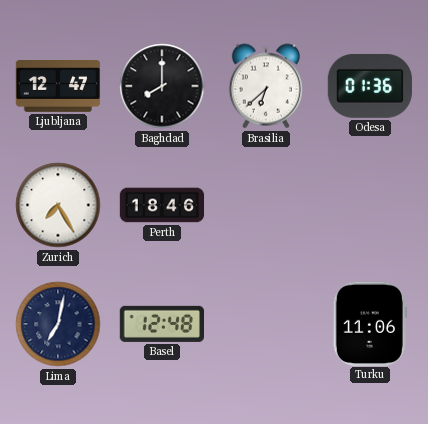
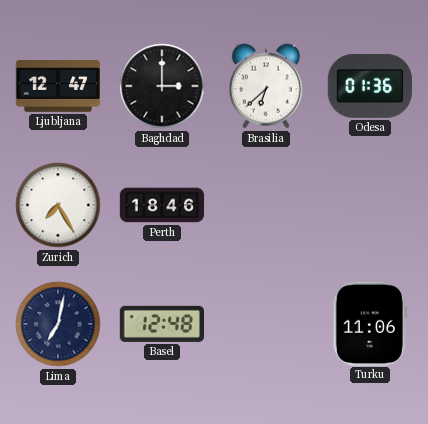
Baghdad: 8:00 -> 3:00
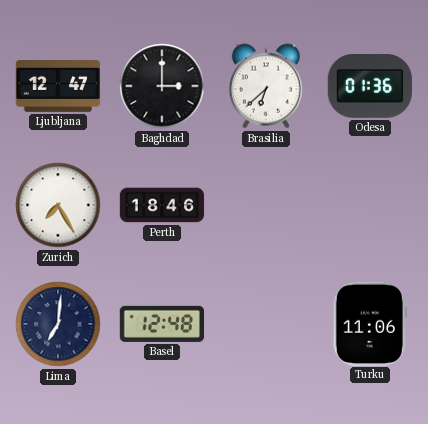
Lima: 7:02 -> 7:01
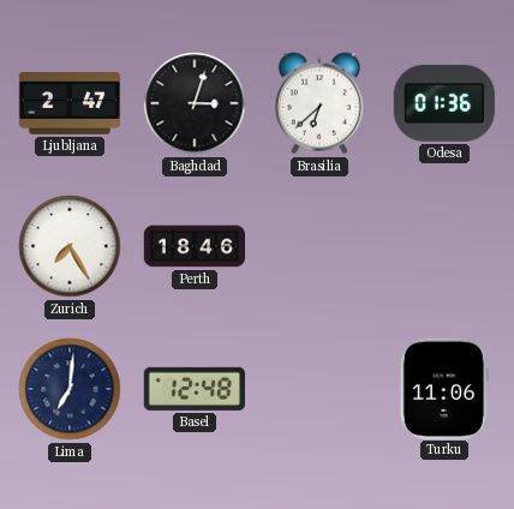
Ljubljana: 12:47 -> 2:47
Baghdad: 3:00 -> 3:03
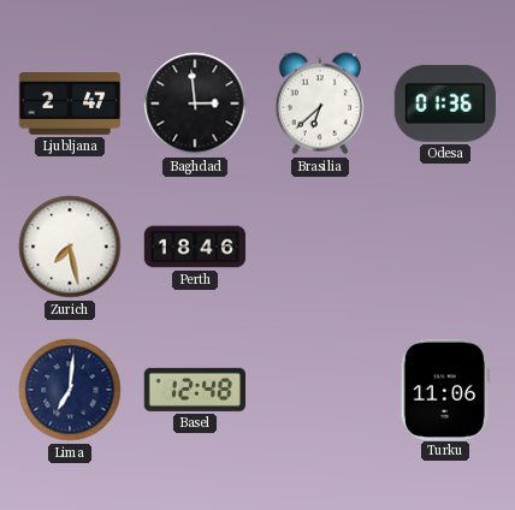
Baghdad: 3:03 -> 2:59
Zurich: 7:25 -> 7:28
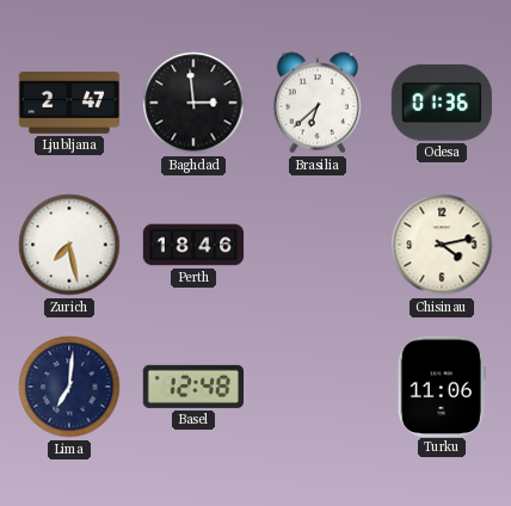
Chisinau: none -> 4:13
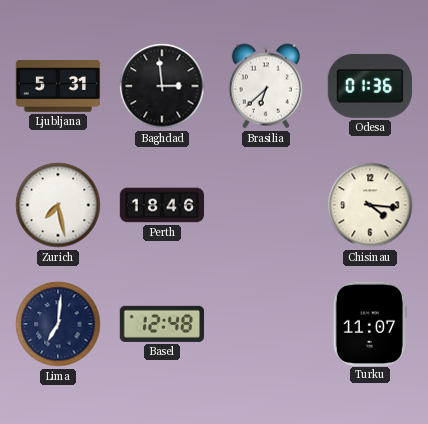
Ljubljana: 2:47 -> 5:31
Chisinau: 4:13 -> 4:16
Turku: 11:06 -> 11:07
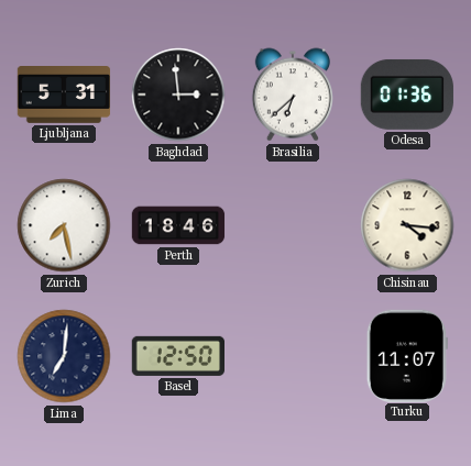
Basel: 12:48 -> 12:50
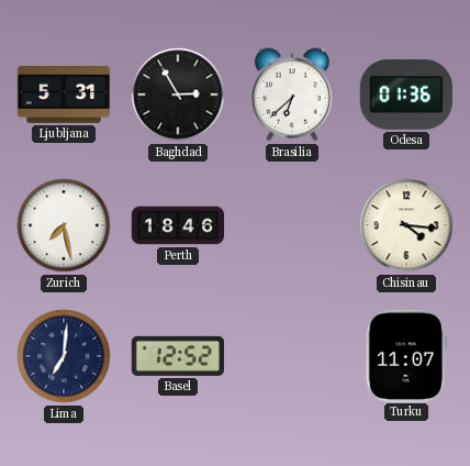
Baghdad: 2:59 -> 2:55
Basel: 12:50 -> 12:52
